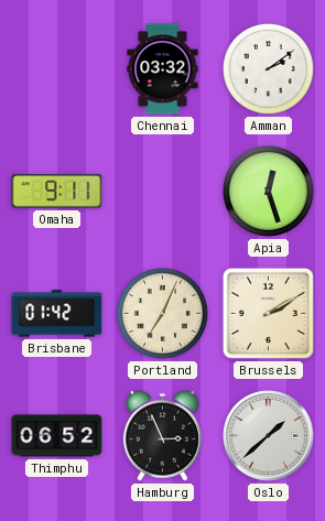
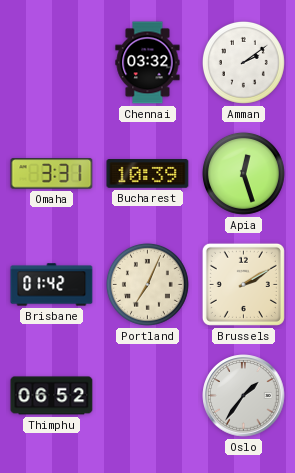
Omaha: 9:11 -> 3:31
Bucharest: none -> 10:39
Hamburg: 2:56 -> none
Oslo: 1:38 -> 1:36
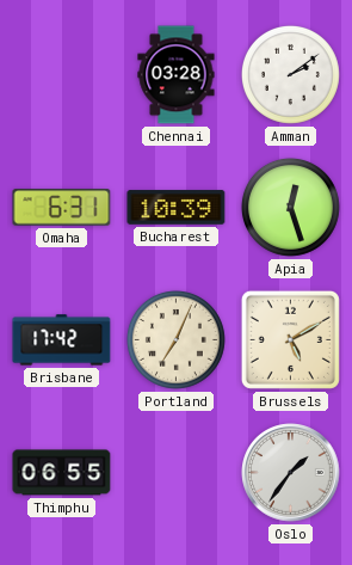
Chennai: 03:32 -> 03:28
Omaha: 3:31 -> 6:31
Brisbane: 01:42 -> 17:42
Brussels: 2:10 -> 5:10
Thimphu: 06:52 -> 06:55
